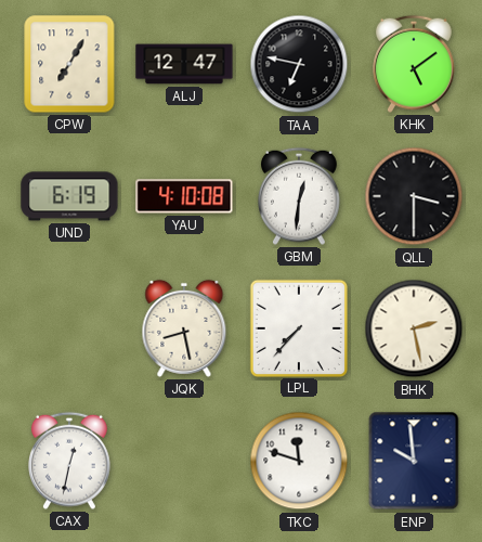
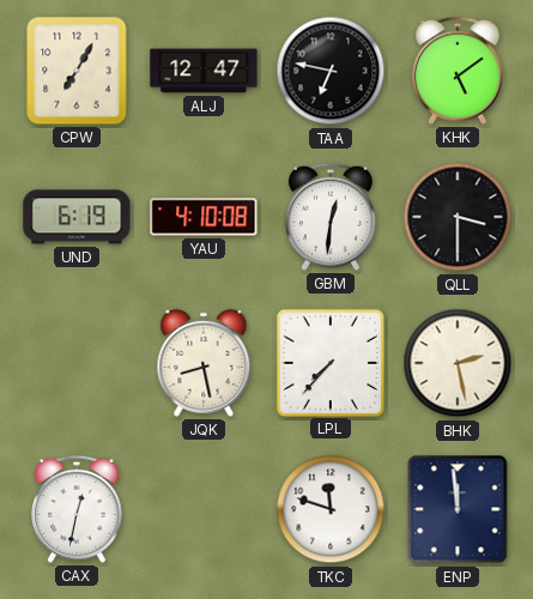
ENP: 9:59 -> 11:59
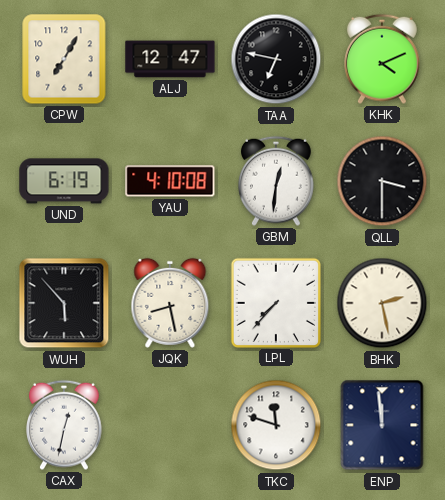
KHK: 5:09 -> 4:11
WUH: none -> 5:53
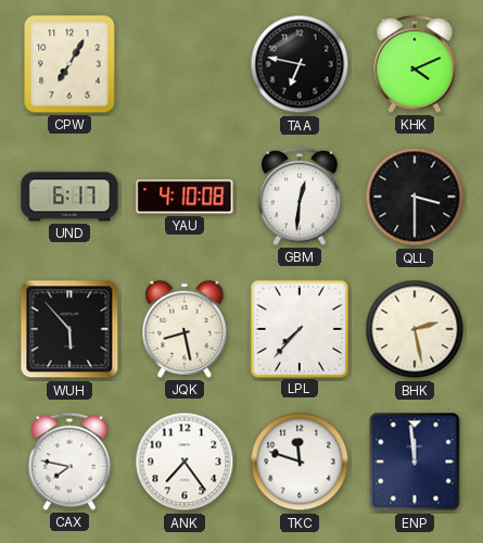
ALJ: 12:47 -> none
UND: 6:19 -> 6:17
CAX: 12:32 -> 7:47
ANK: none -> 7:24
